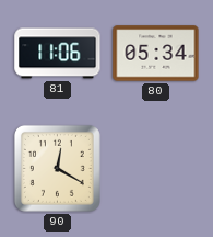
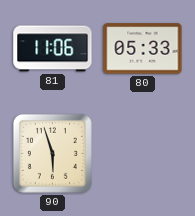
80: 05:34 -> 05:33
90: 12:20 -> 5:57
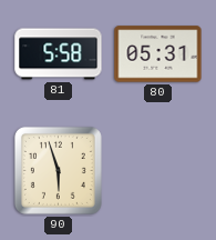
81: 11:06 -> 5:58
80: 05:33 -> 05:31
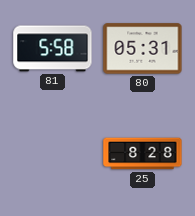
90: 5:57 -> none
25: none -> 8:28
